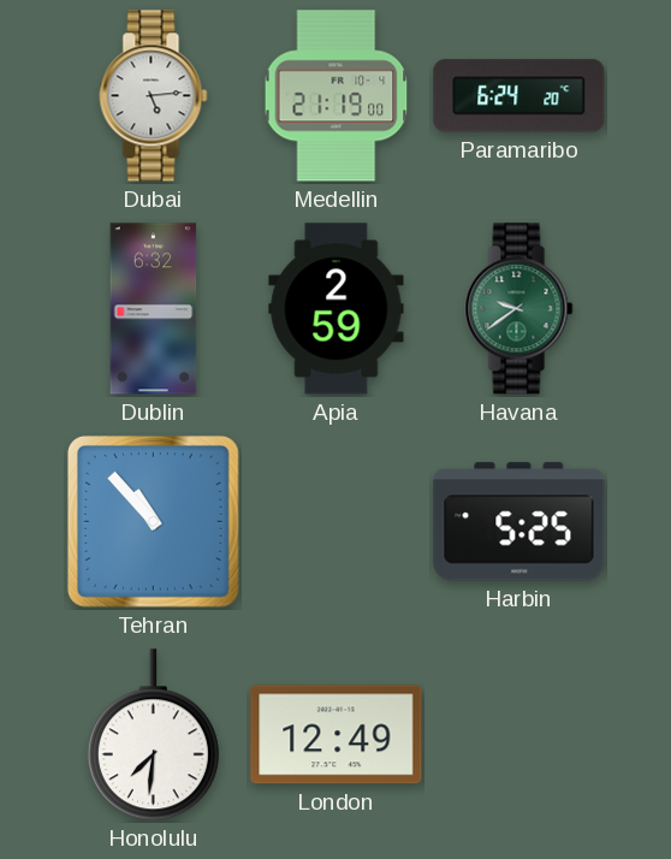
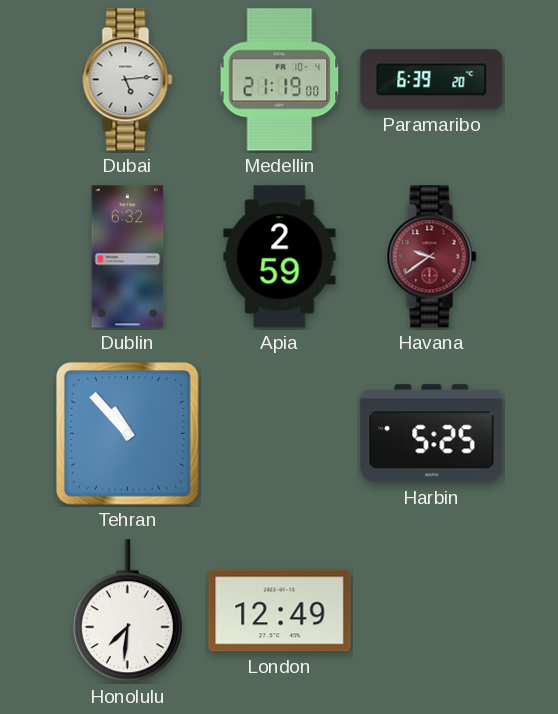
Paramaribo: 6:24 -> 6:39
Havana dial: green -> burgundy
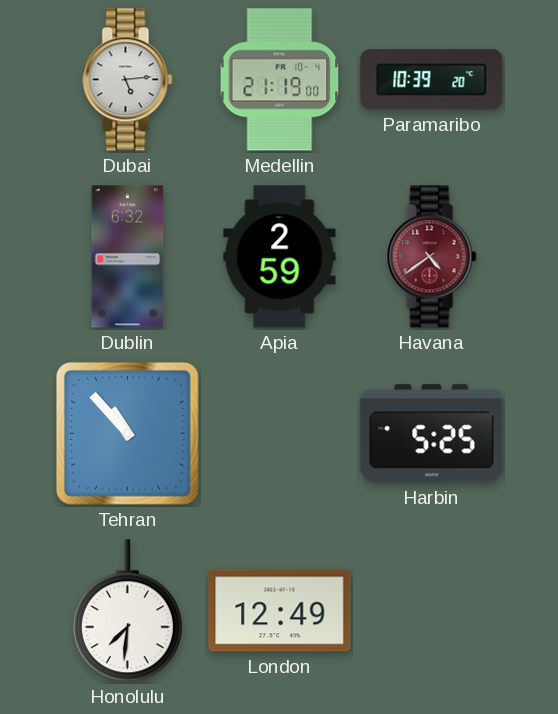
Paramaribo: 6:39 -> 10:39
Havana: 9:39 -> 4:39
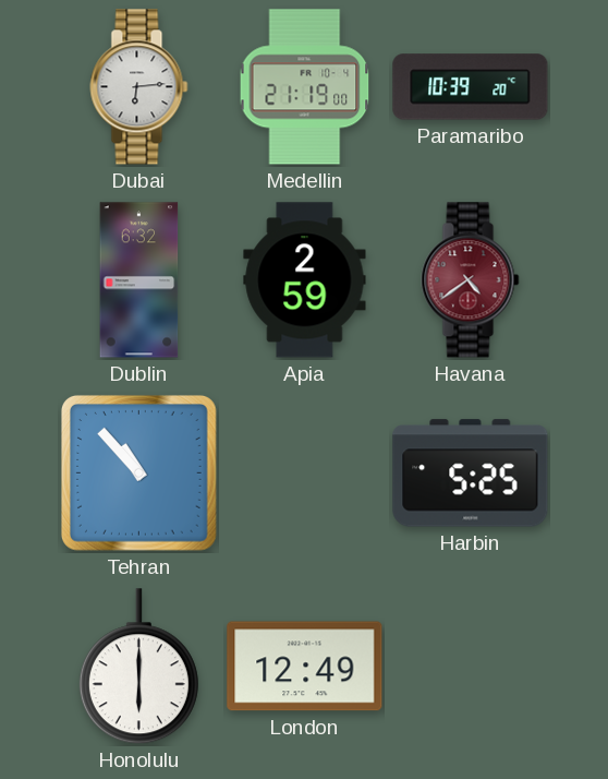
Dubai: 5:14 -> 6:14
Honolulu: 7:31 -> 6:00
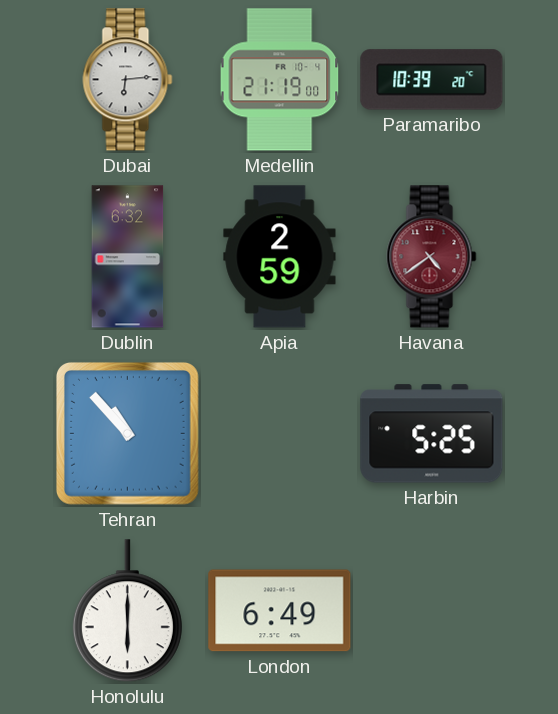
London: 12:49 -> 6:49
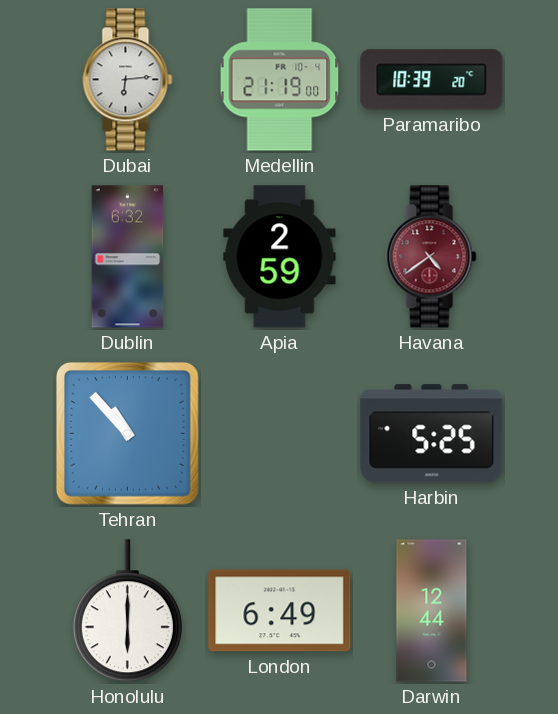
Darwin: none -> 12:44
